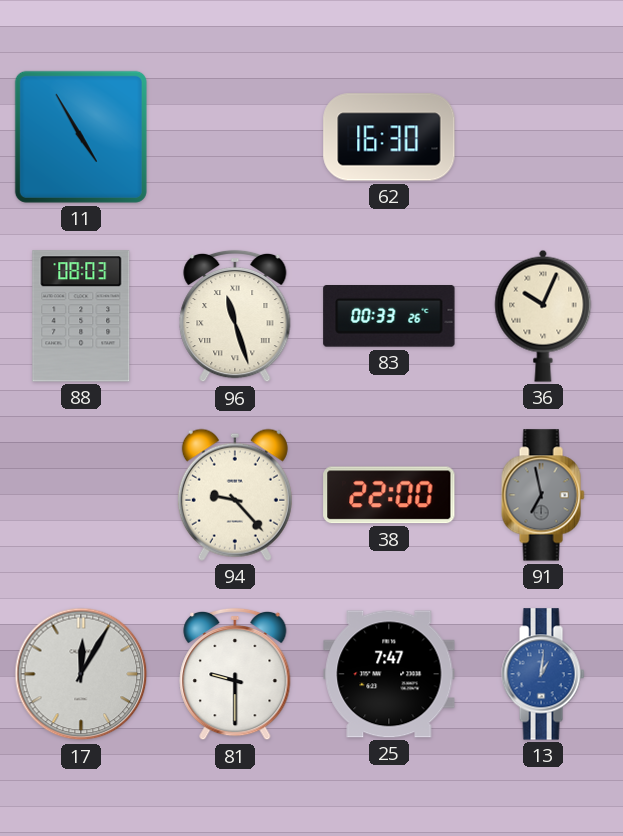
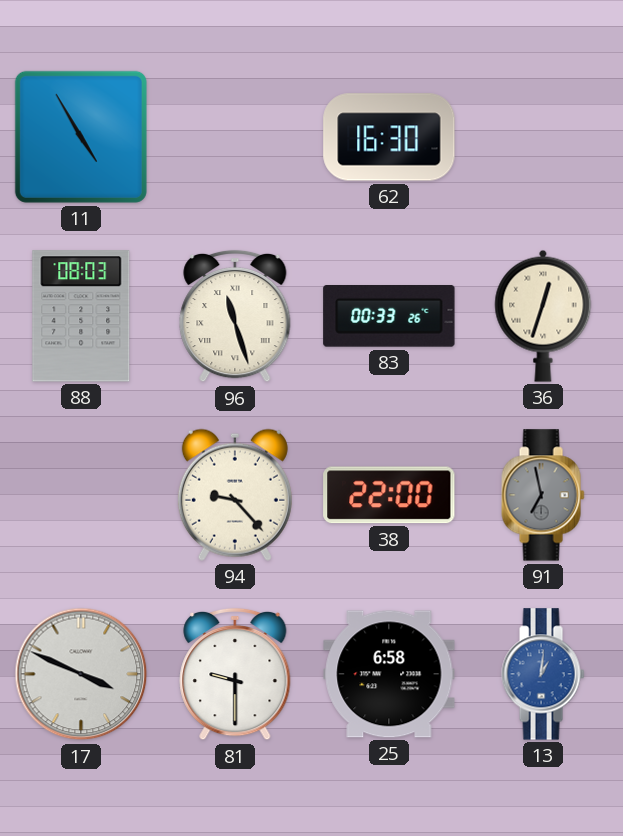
36: 10:04 -> 12:33
17: 12:05 -> 3:49
25: 7:47 -> 6:58
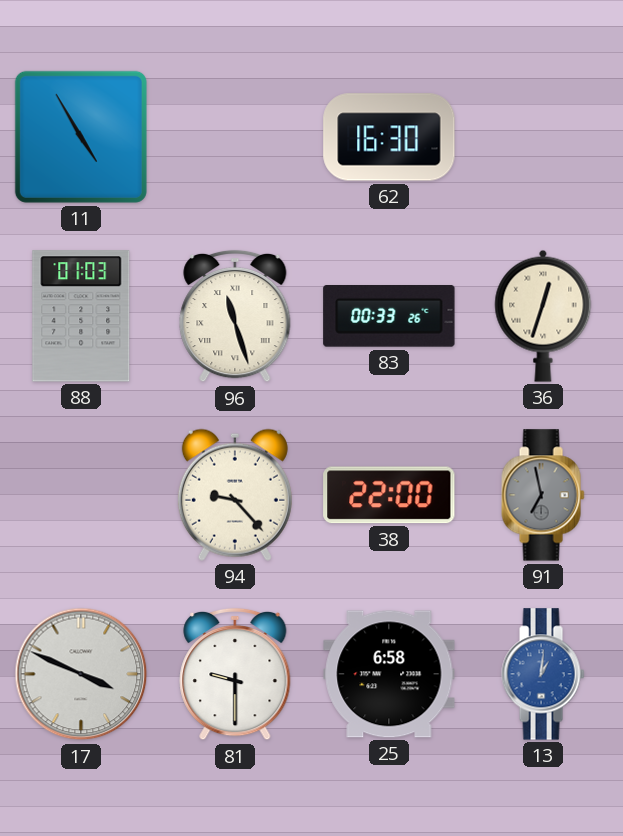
88: 08:03 -> 01:03
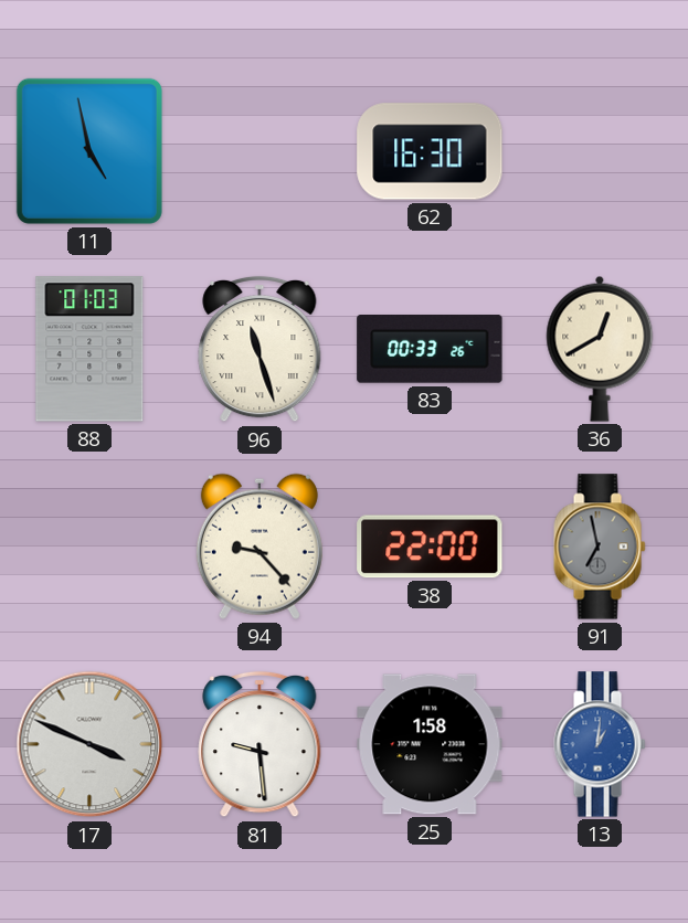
11: 4:55 -> 4:58
36: 12:33 -> 12:40
81: 9:30 -> 9:29
25: 6:58 -> 1:58
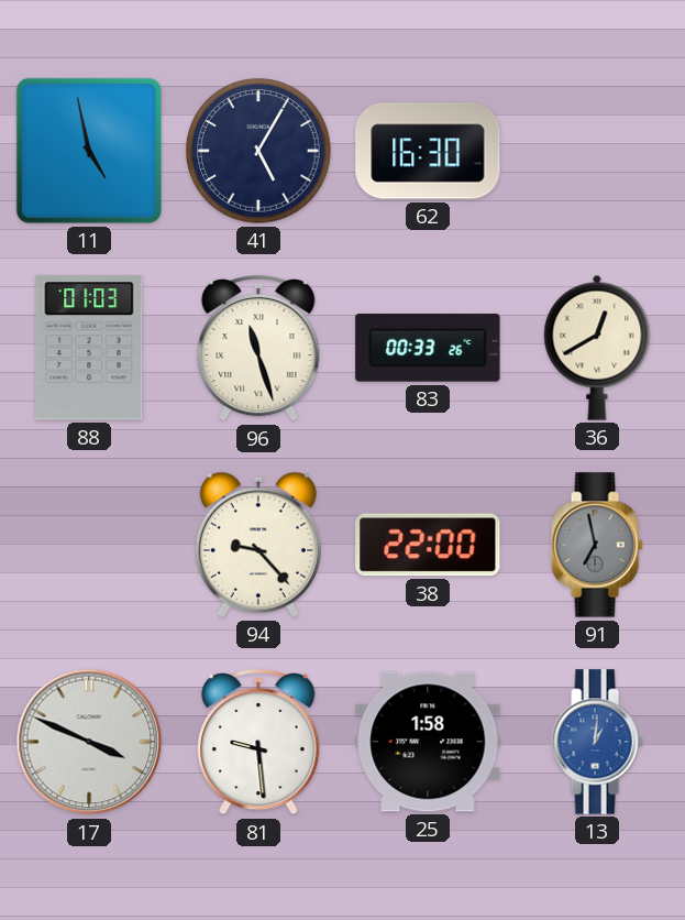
41: none -> 5:05
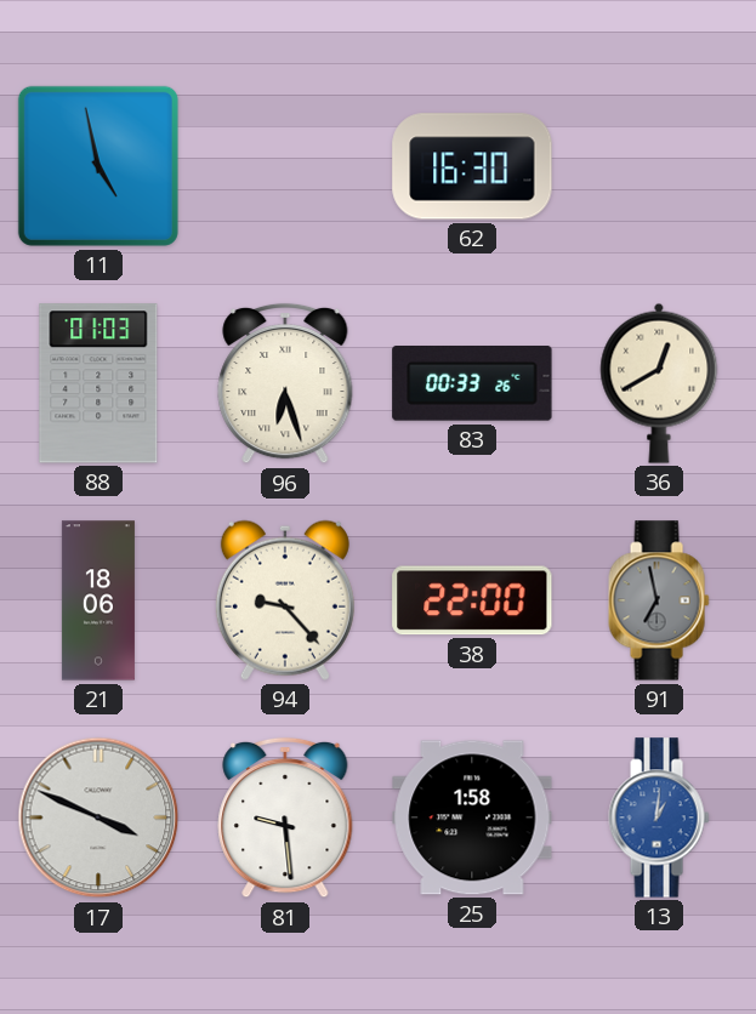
41: 5:05 -> none
96: 11:27 -> 6:27
21: none -> 18:06
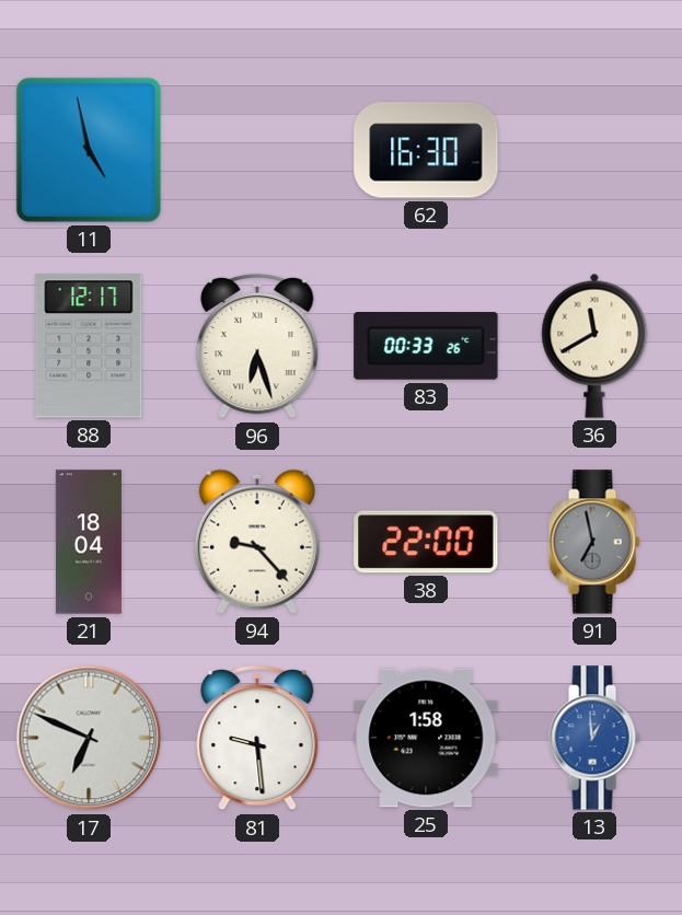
88: 01:03 -> 12:17
36: 12:40 -> 11:40
21: 18:06 -> 18:04
17: 3:49 -> 6:49
13: 1:01 -> 12:59
